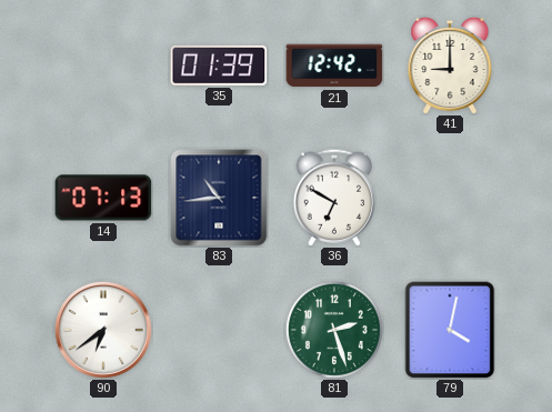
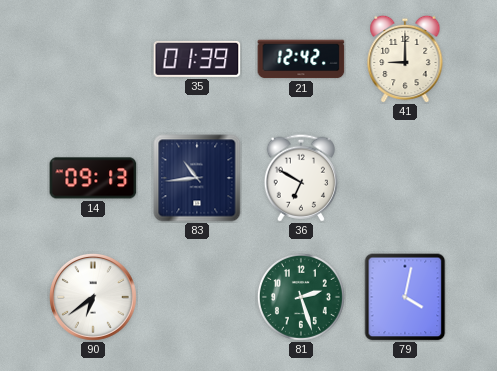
14: 07:13 -> 09:13
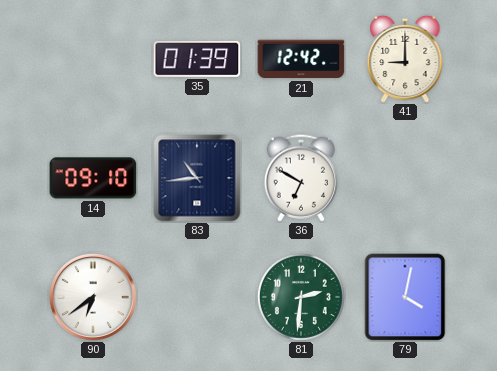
14: 09:13 -> 09:10
81: 2:27 -> 2:31
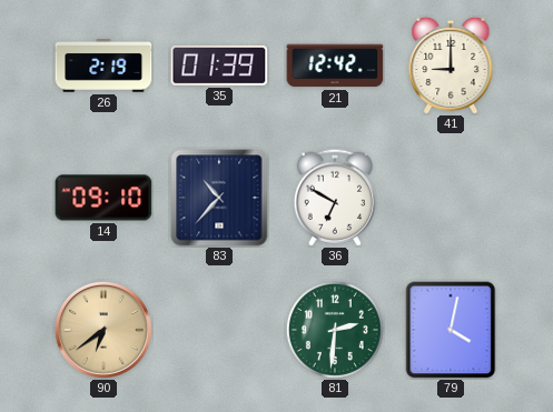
26: none -> 2:19
83: 10:44 -> 10:37
90 dial: white -> champagne
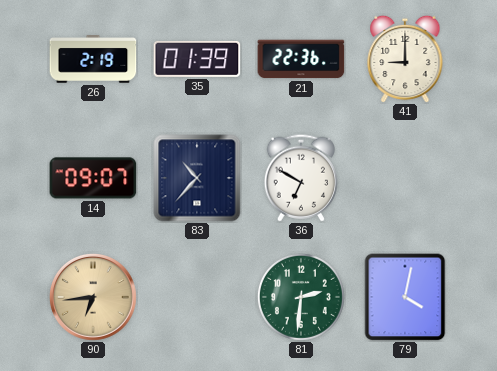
21: 12:42 -> 22:36
14: 09:10 -> 09:07
90: 6:39 -> 6:44
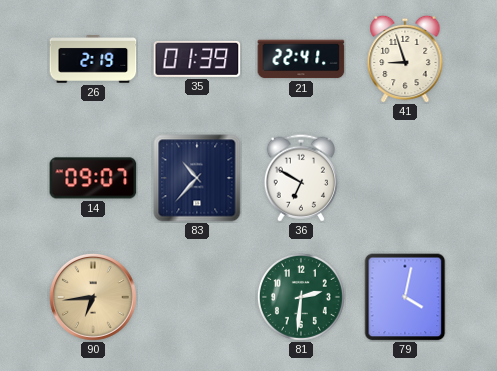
21: 22:36 -> 22:41
41: 9:00 -> 8:57
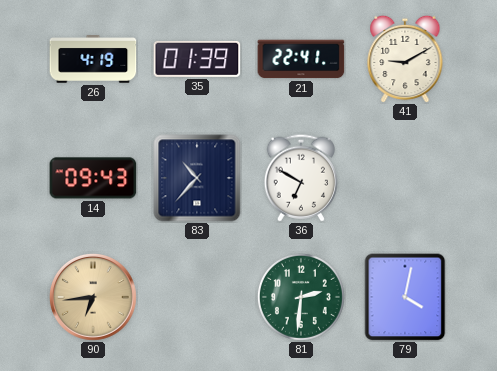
26: 2:19 -> 4:19
41: 8:57 -> 9:10
14: 09:07 -> 09:43
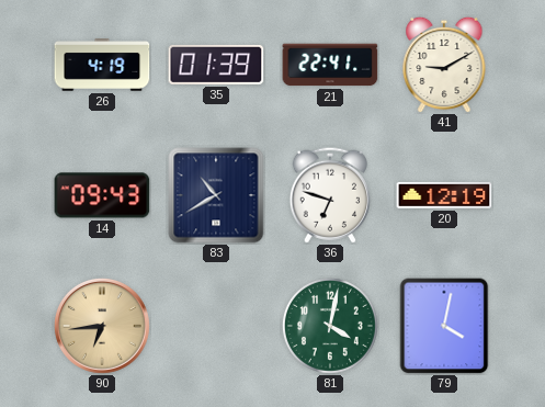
83: 10:37 -> 10:40
36: 6:50 -> 6:48
20: none -> 12:19
81: 2:31 -> 4:02
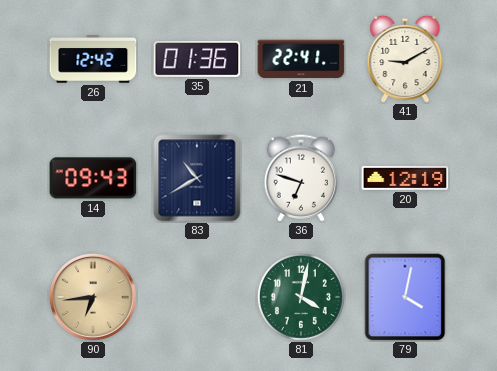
26: 4:19 -> 12:42
35: 01:39 -> 01:36
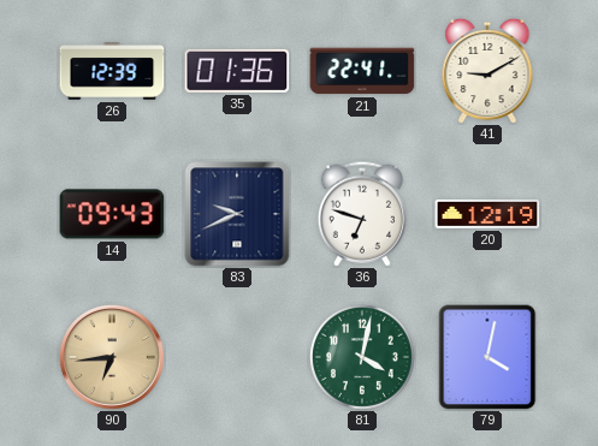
26: 12:42 -> 12:39
83: 10:40 -> 9:41
